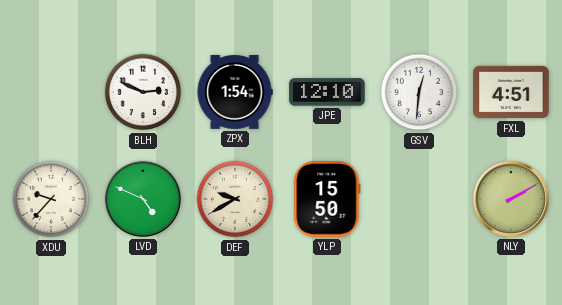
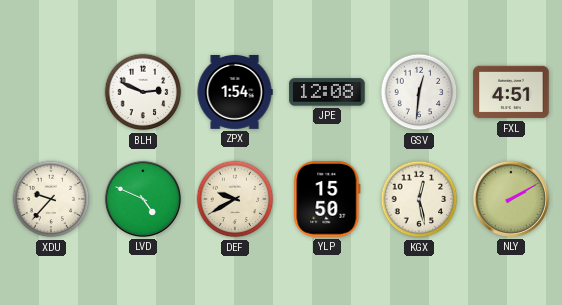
JPE: 12:10 -> 12:08
KGX: none -> 12:28
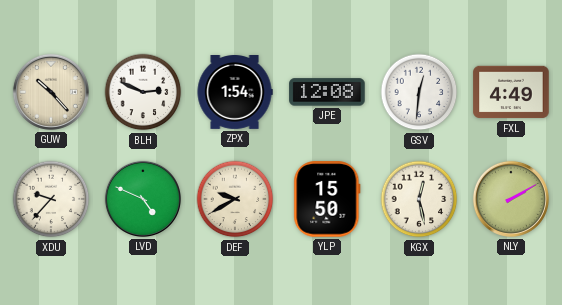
GUW: none -> 10:23
FXL: 4:51 -> 4:49
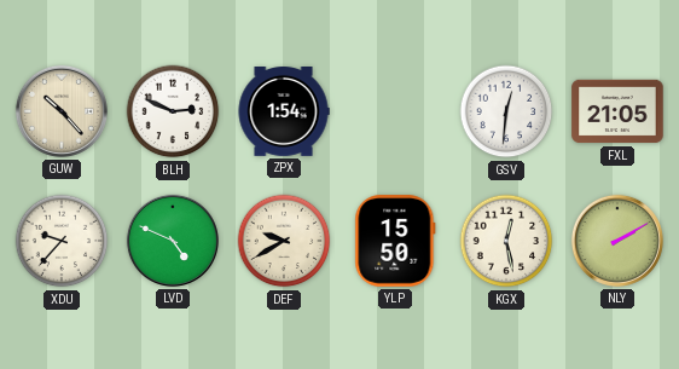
JPE: 12:08 -> none
FXL: 4:49 -> 21:05
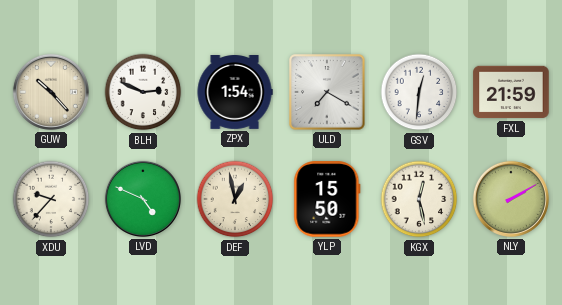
ULD: none -> 7:20
FXL: 21:05 -> 21:59
DEF: 9:40 -> 12:58
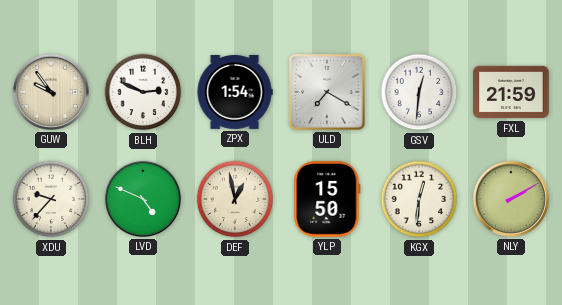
GUW: 10:23 -> 9:54
KGX: 12:28 -> 12:31
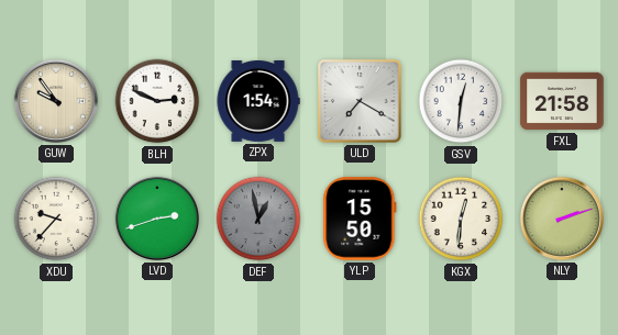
FXL: 21:59 -> 21:58
LVD: 4:49 -> 2:42
DEF dial: cream -> grey
NLY: 2:10 -> 2:12
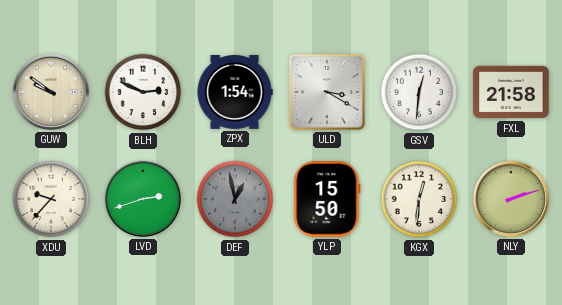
GUW: 9:54 -> 9:51
ULD: 7:20 -> 3:20
